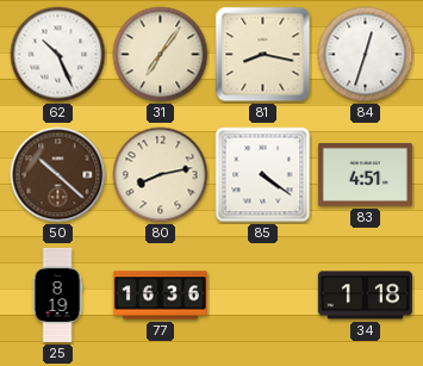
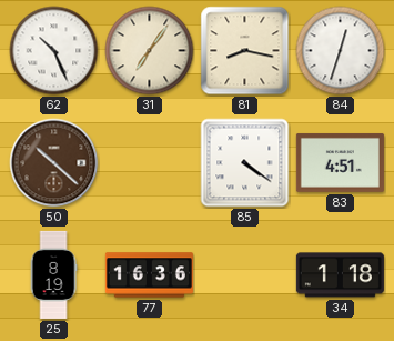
80: 8:13 -> none
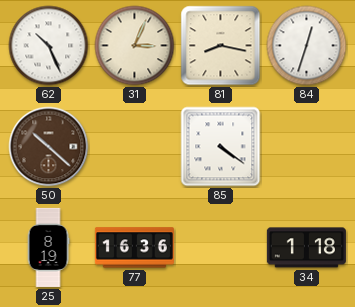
31: 7:06 -> 3:04
83: 4:51 -> none
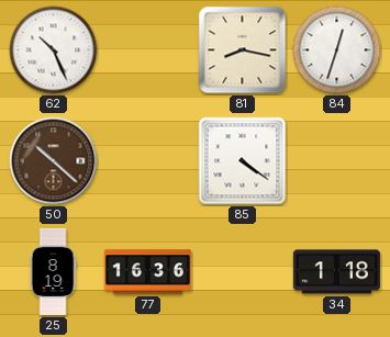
31: 3:04 -> none
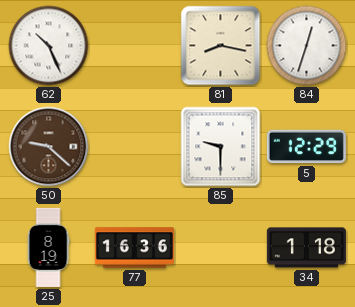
50: 10:22 -> 9:22
85: 4:21 -> 9:30
5: none -> 12:29
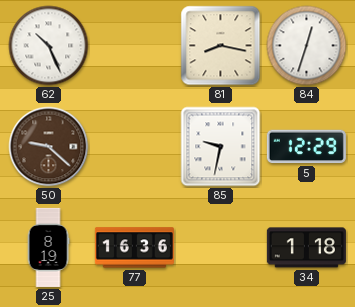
85: 9:30 -> 9:32
